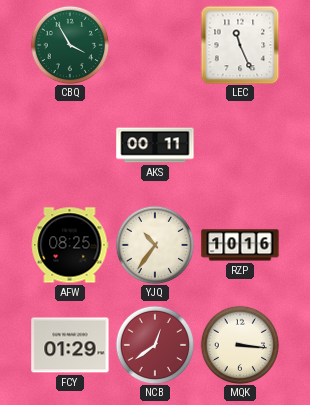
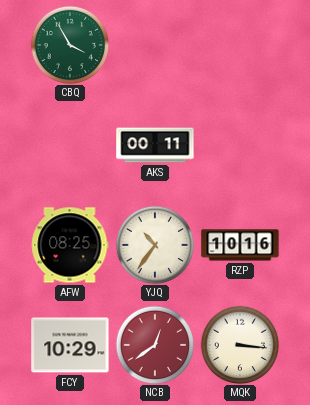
LEC: 11:26 -> none
FCY: 01:29 -> 10:29
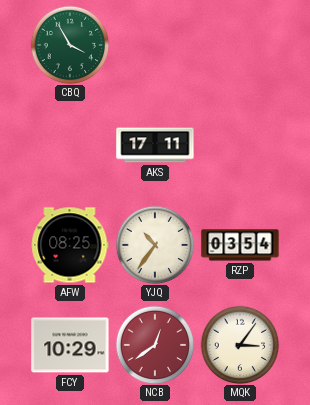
AKS: 00:11 -> 17:11
RZP: 10:16 -> 03:54
MQK: 3:16 -> 3:06
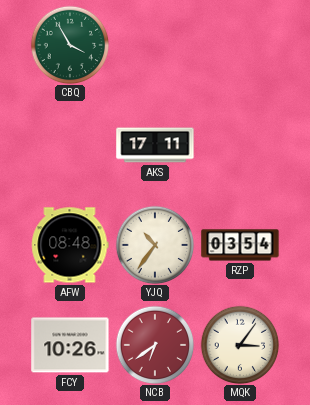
AFW: 08:25 -> 08:48
FCY: 10:29 -> 10:26
NCB: 12:39 -> 6:39
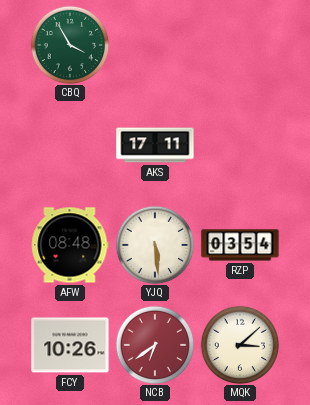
YJQ: 10:36 -> 5:29
MQK: 3:06 -> 3:08
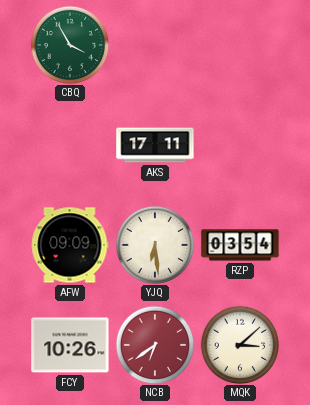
AFW: 08:48 -> 09:09
YJQ: 5:29 -> 6:29
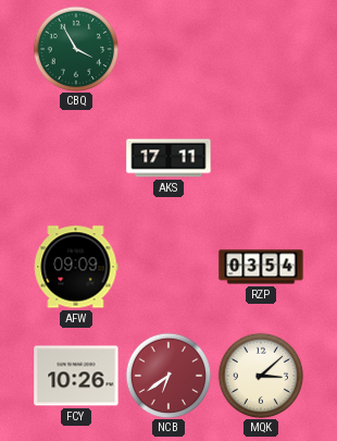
YJQ: 6:29 -> none
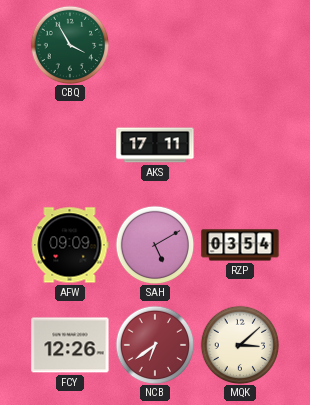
SAH: none -> 5:10
FCY: 10:26 -> 12:26
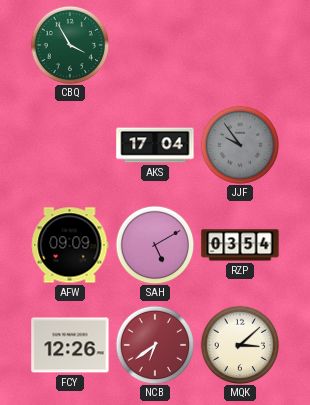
AKS: 17:11 -> 17:04
JJF: none -> 9:54
